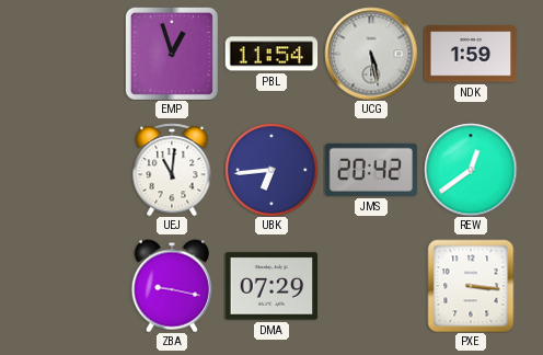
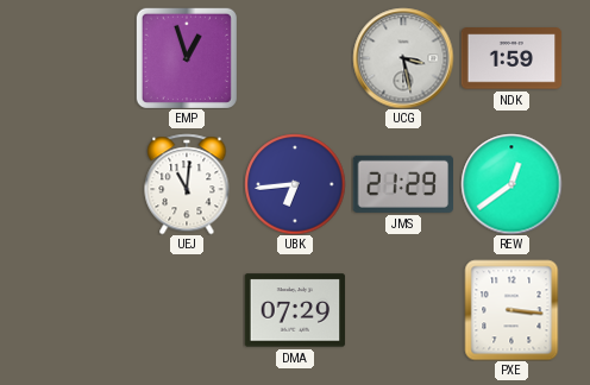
PBL: 11:54 -> none
UCG: 5:28 -> 3:28
JMS: 20:42 -> 21:29
ZBA: 9:17 -> none
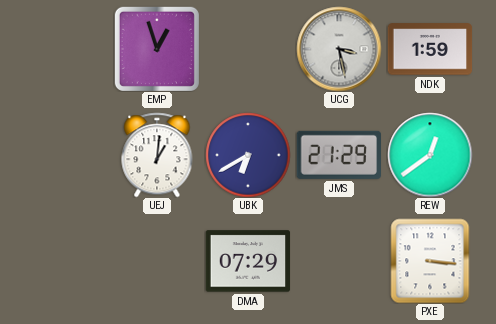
UEJ: 11:01 -> 1:01
UBK: 6:44 -> 6:40
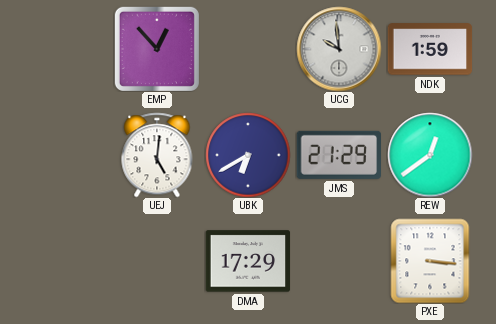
EMP: 12:57 -> 12:53
UCG: 3:28 -> 9:59
UEJ: 1:01 -> 5:01
DMA: 07:29 -> 17:29
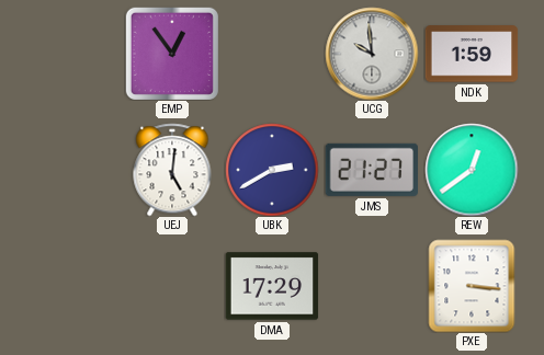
EMP: 12:53 -> 12:54
UBK: 6:40 -> 2:40
JMS: 21:29 -> 21:27
